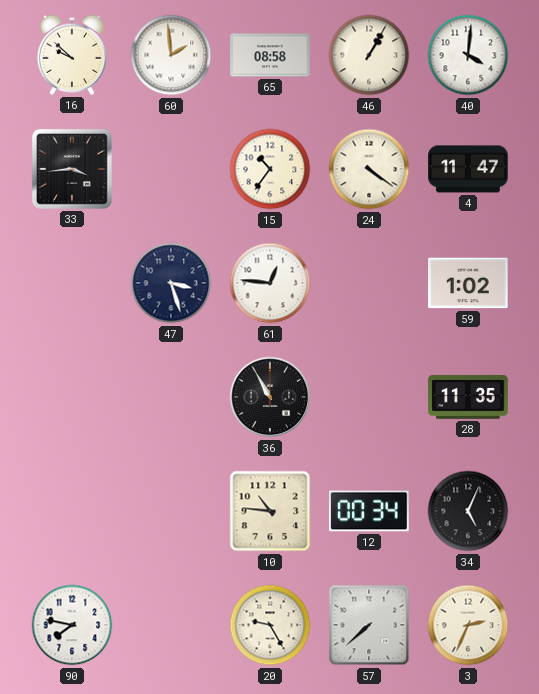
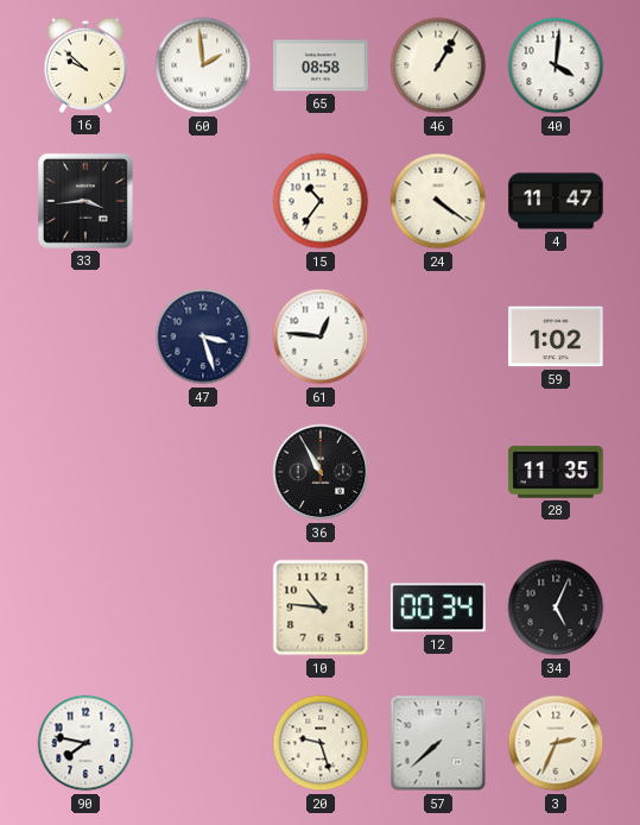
20: 9:25 -> 9:27
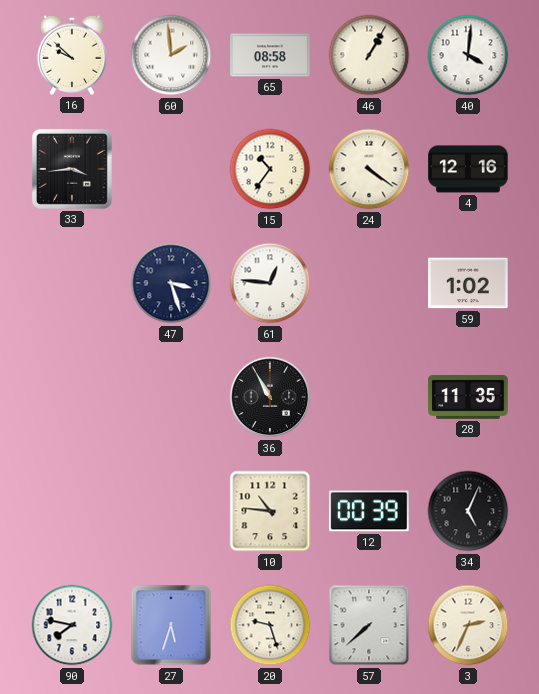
4: 11:47 -> 12:16
12: 00:34 -> 00:39
27: none -> 5:33
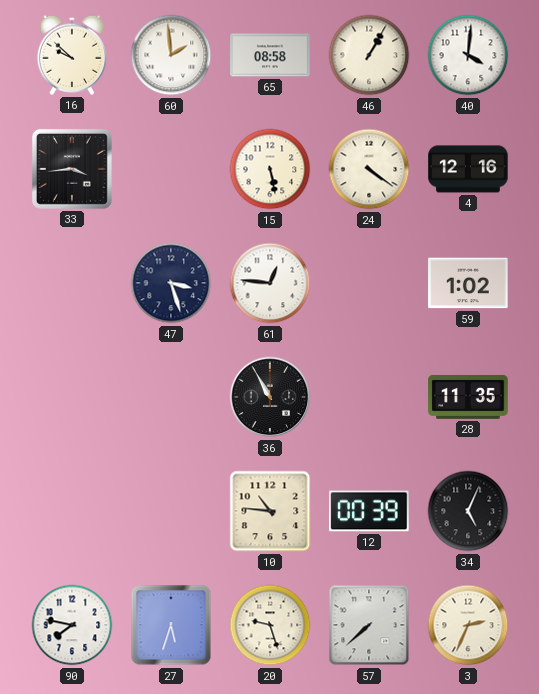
15: 10:36 -> 5:28
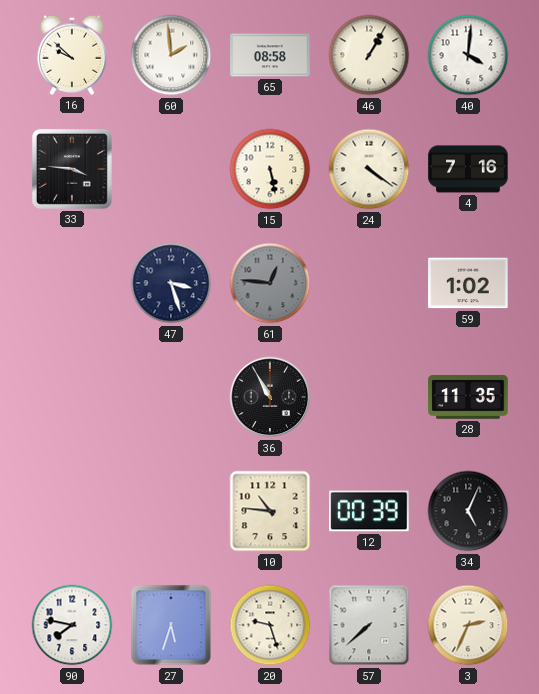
33: 3:44 -> 3:46
4: 12:16 -> 7:16
61 dial: white -> grey
